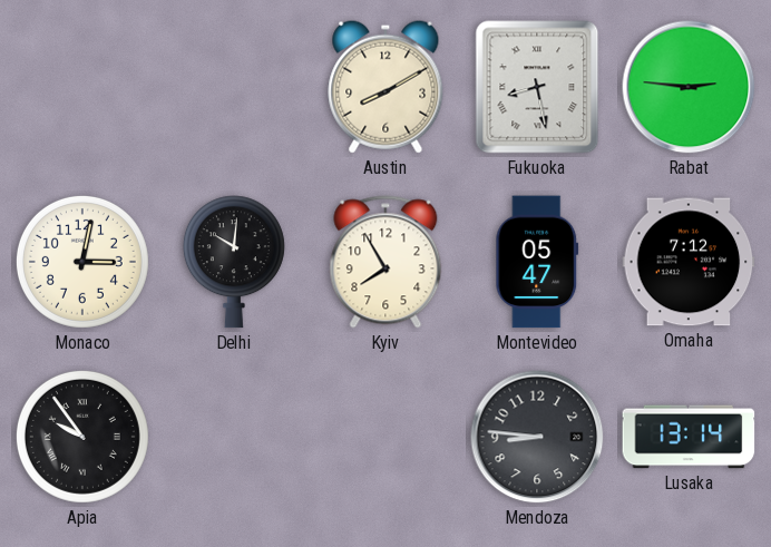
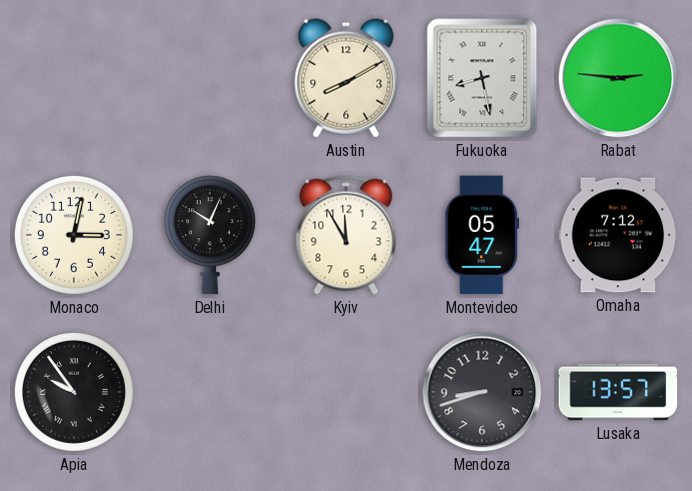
Delhi: 10:01 -> 10:04
Kyiv: 7:55 -> 11:55
Mendoza: 8:46 -> 8:42
Lusaka: 13:14 -> 13:57
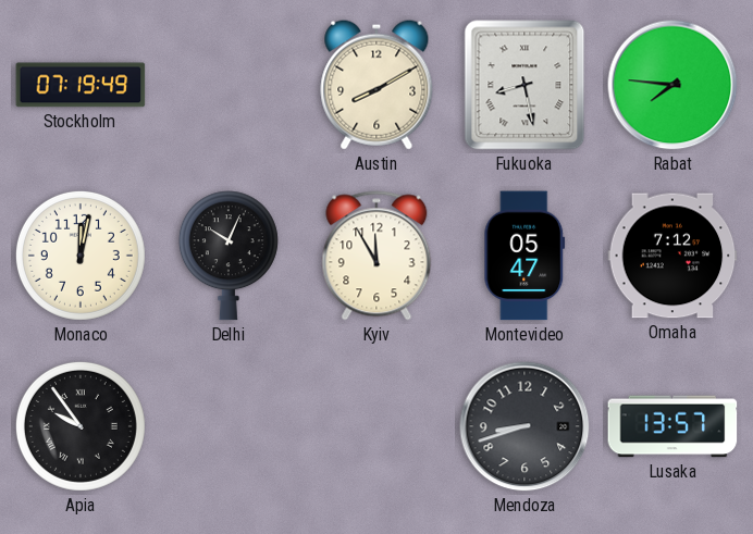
Stockholm: none -> 07:19
Rabat: 2:46 -> 7:46
Monaco: 3:02 -> 12:02
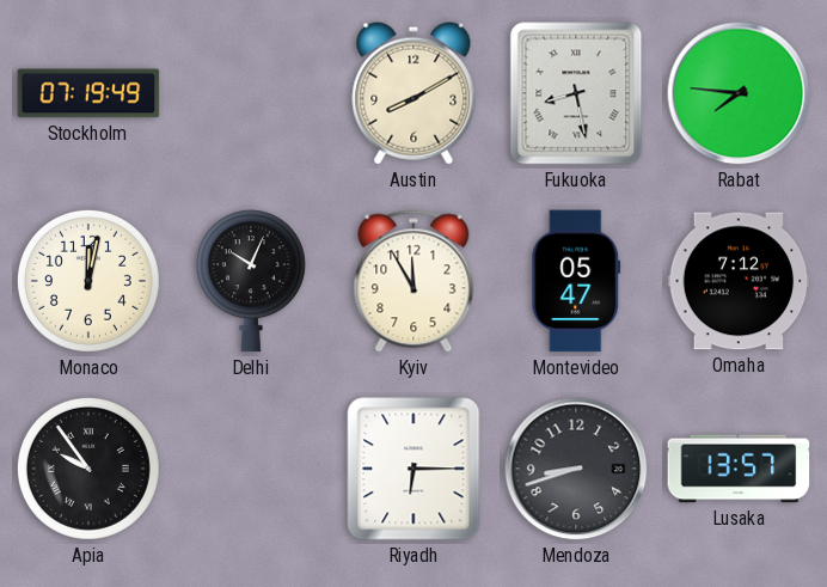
Riyadh: none -> 6:15
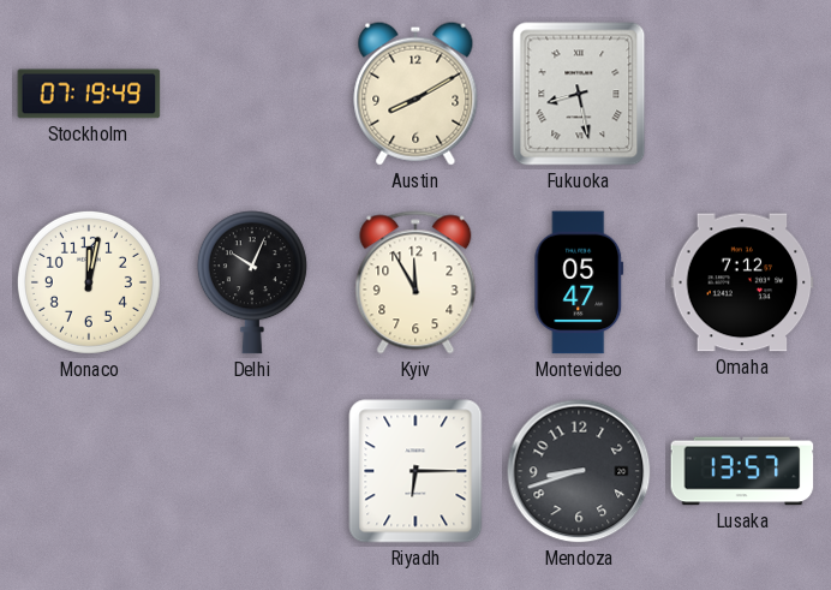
Rabat: 7:46 -> none
Apia: 9:54 -> none
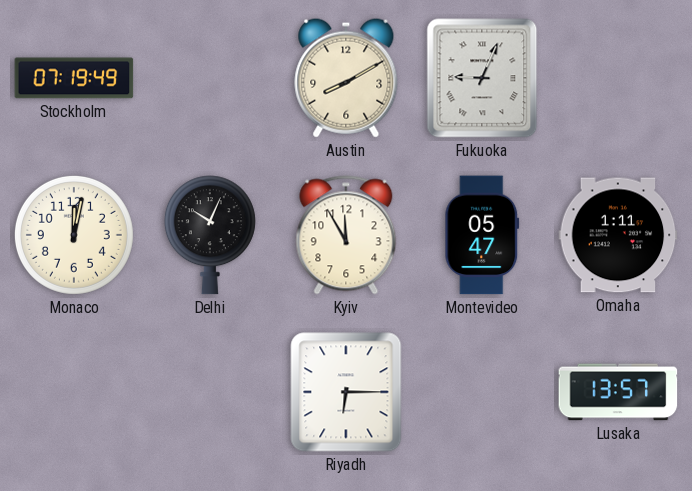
Fukuoka: 8:28 -> 9:04
Omaha: 7:12 -> 1:11
Mendoza: 8:42 -> none
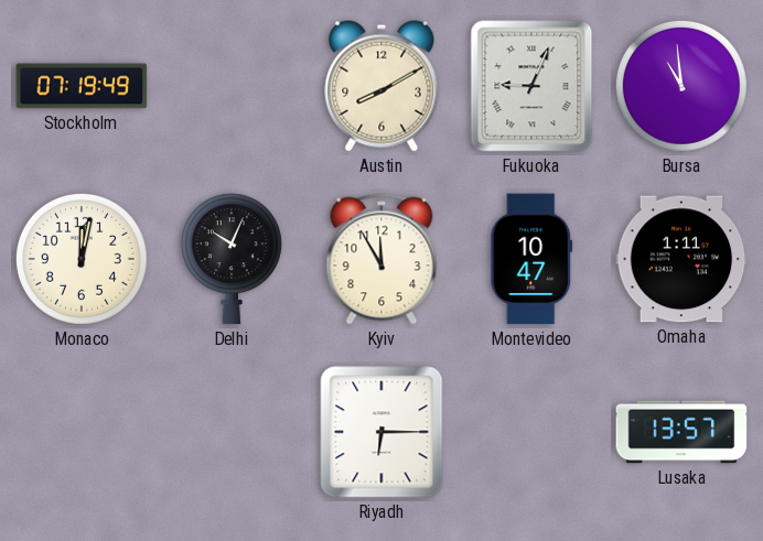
Bursa: none -> 10:59
Montevideo: 05:47 -> 10:47
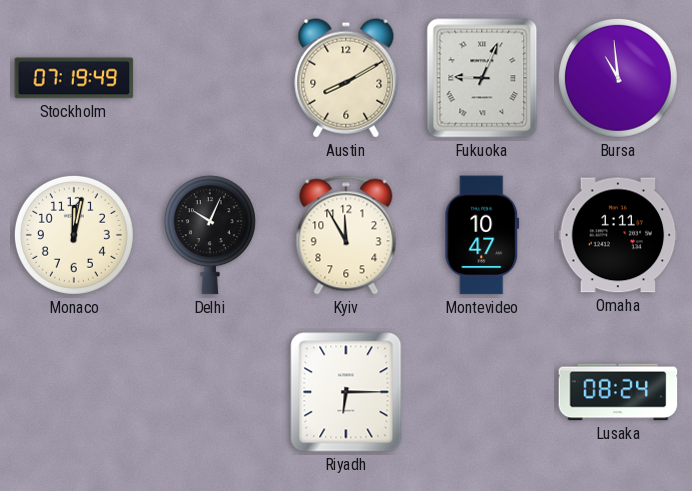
Lusaka: 13:57 -> 08:24
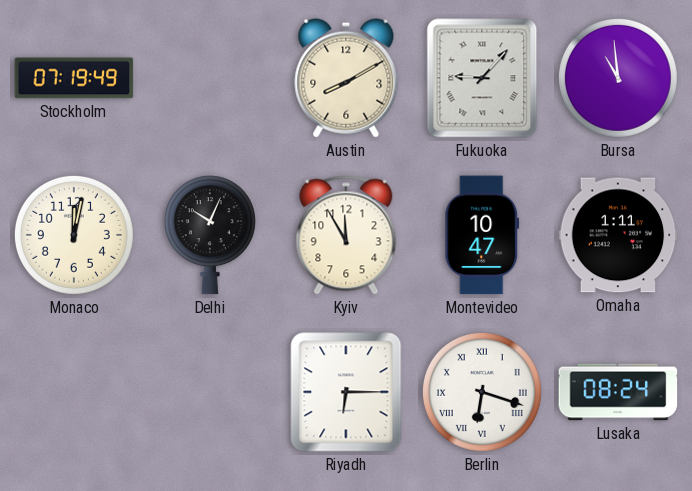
Fukuoka: 9:04 -> 9:07
Berlin: none -> 6:18
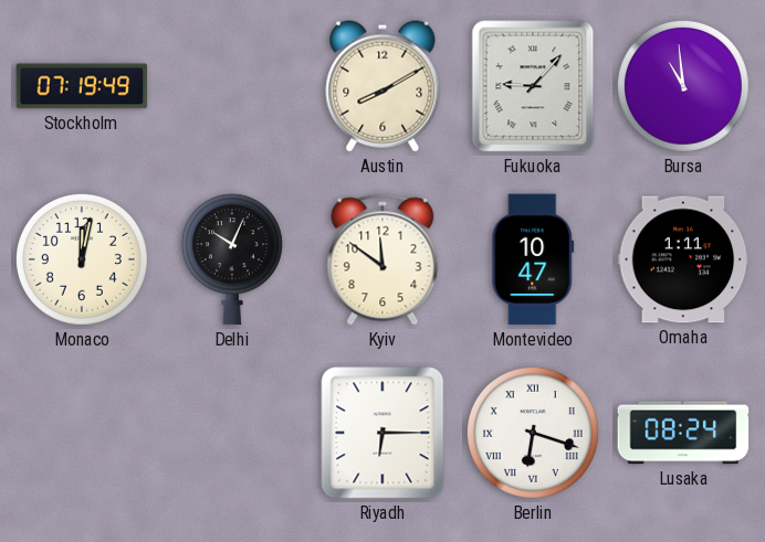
Kyiv: 11:55 -> 11:51
